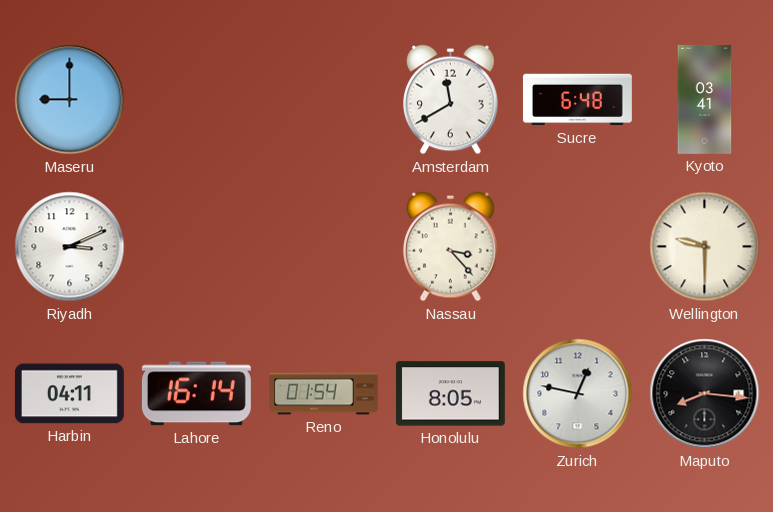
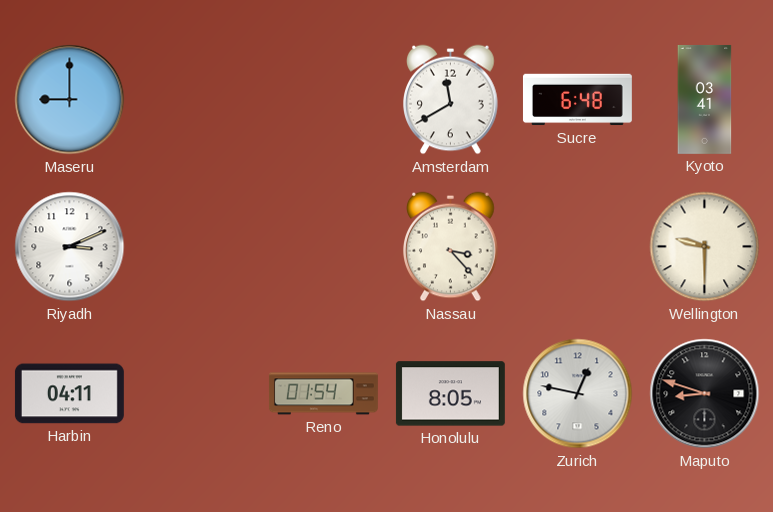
Lahore: 16:14 -> none
Maputo: 8:16 -> 8:48
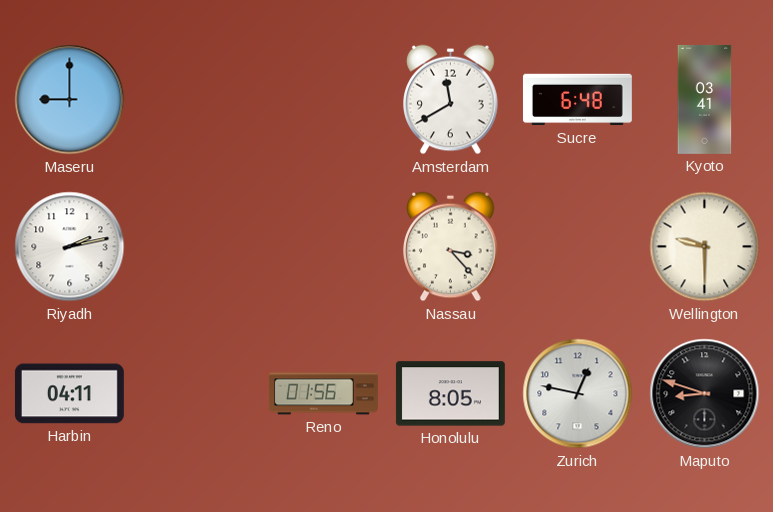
Riyadh: 3:11 -> 2:13
Reno: 01:54 -> 01:56
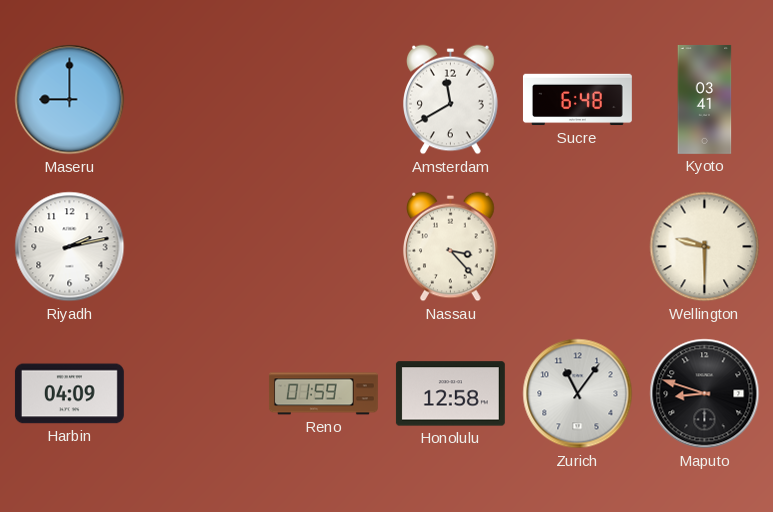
Harbin: 04:11 -> 04:09
Reno: 01:56 -> 01:59
Honolulu: 8:05 -> 12:58
Zurich: 12:47 -> 11:06
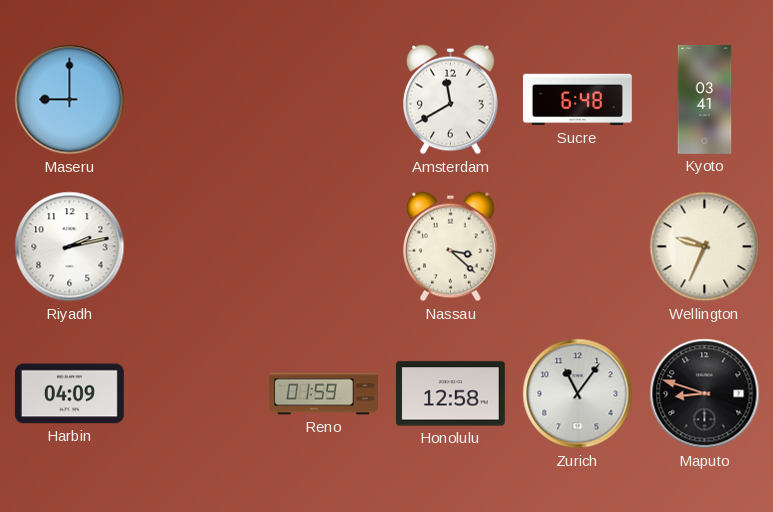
Nassau: 3:23 -> 3:22
Wellington: 9:30 -> 9:34
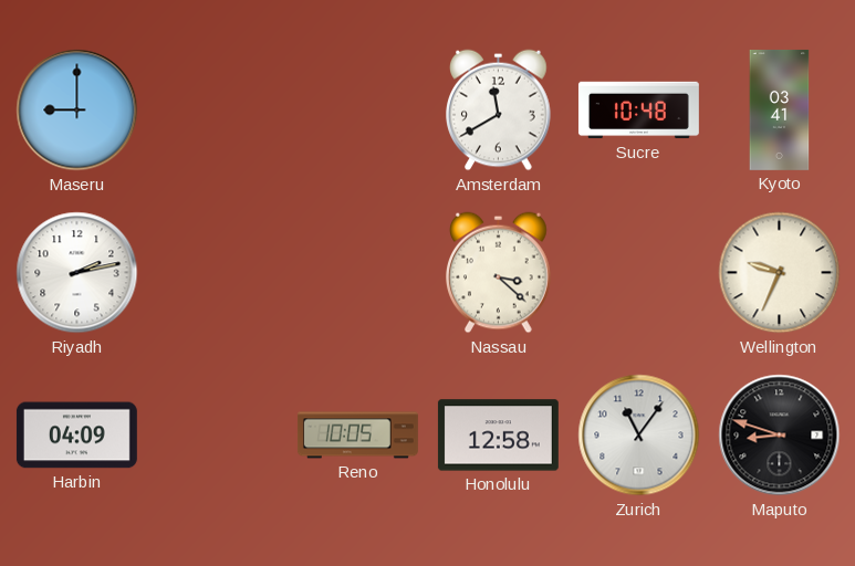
Sucre: 6:48 -> 10:48
Reno: 01:59 -> 10:05
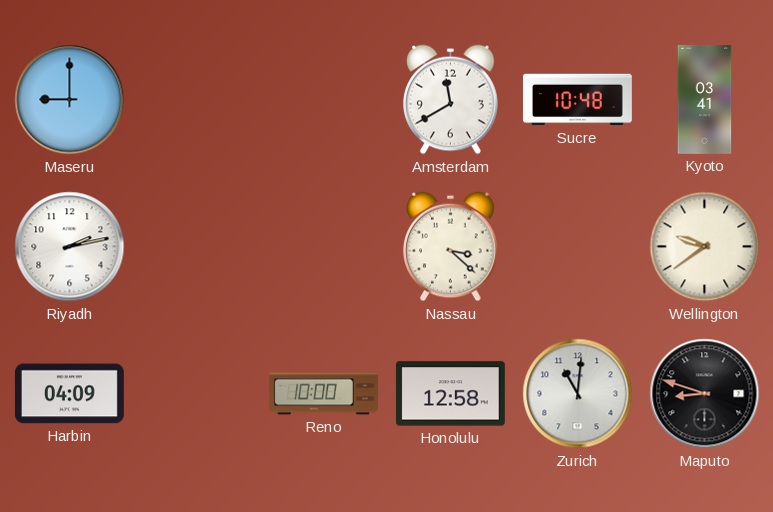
Wellington: 9:34 -> 9:39
Reno: 10:05 -> 10:00
Zurich: 11:06 -> 11:01
